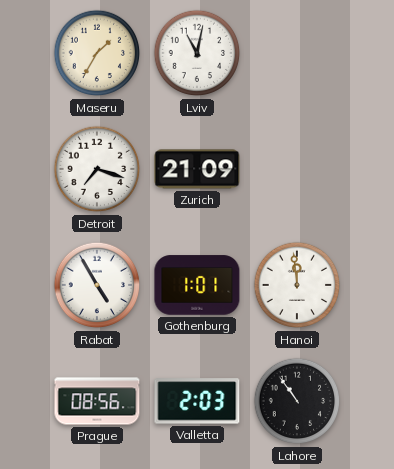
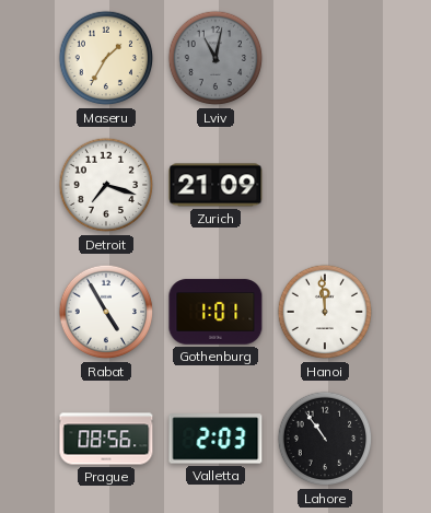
Lviv dial: white -> grey
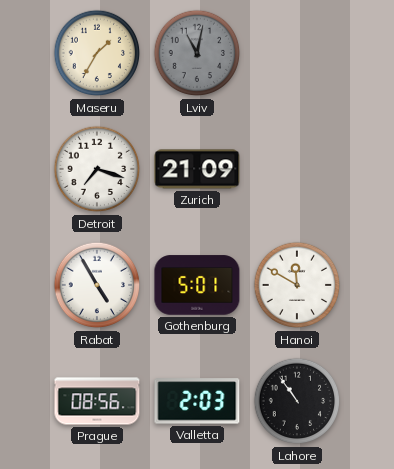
Gothenburg: 1:01 -> 5:01
Hanoi: 11:59 -> 11:50
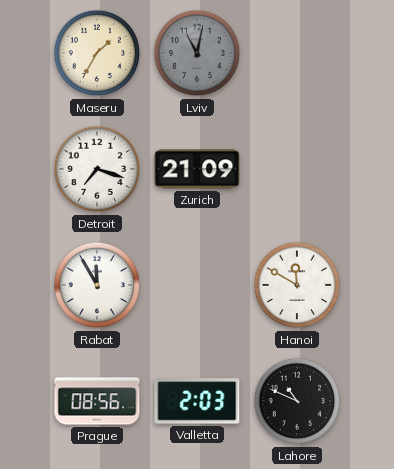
Rabat: 4:55 -> 11:55
Gothenburg: 5:01 -> none
Lahore: 10:54 -> 10:49
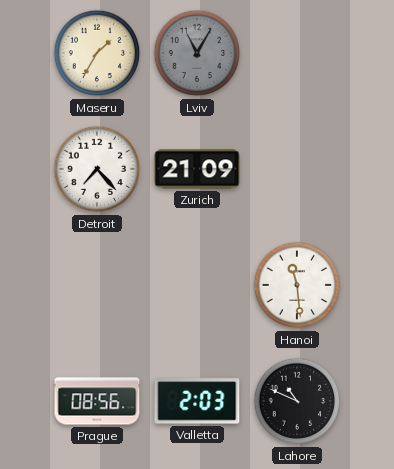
Lviv: 11:02 -> 11:05
Detroit: 7:18 -> 7:23
Rabat: 11:55 -> none
Hanoi: 11:50 -> 11:29
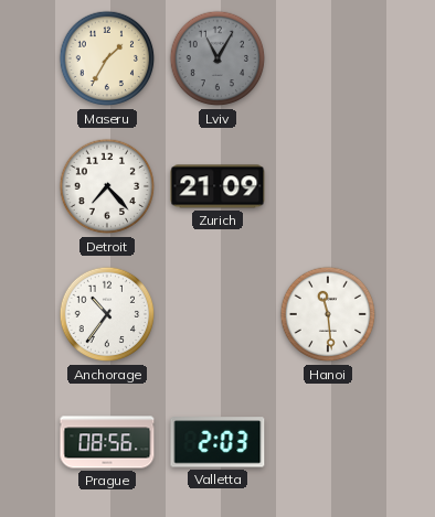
Anchorage: none -> 10:36
Lahore: 10:49 -> none
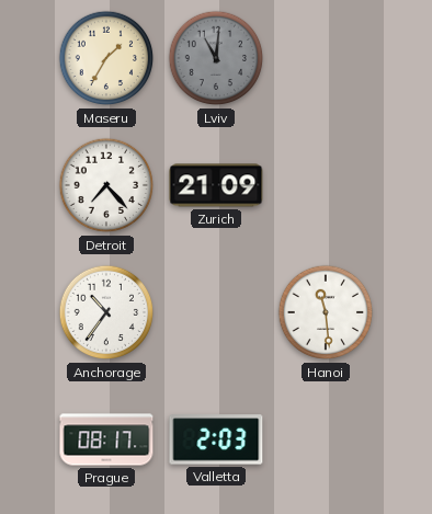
Lviv: 11:05 -> 11:01
Prague: 08:56 -> 08:17
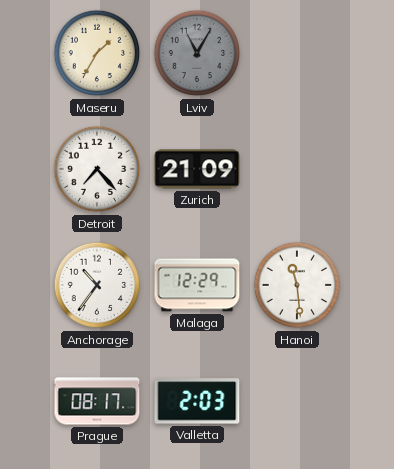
Lviv: 11:01 -> 11:05
Malaga: none -> 12:29
